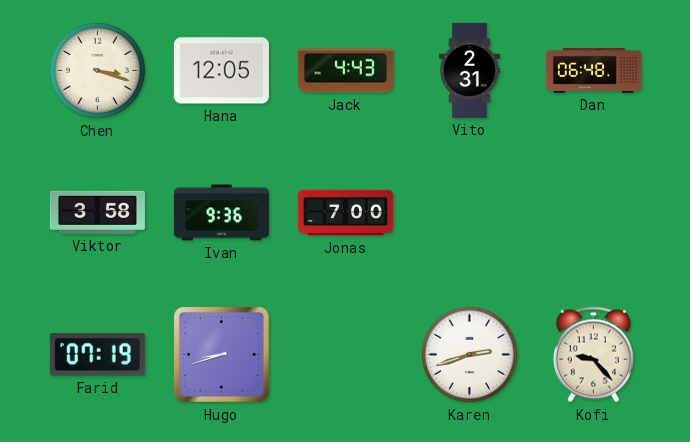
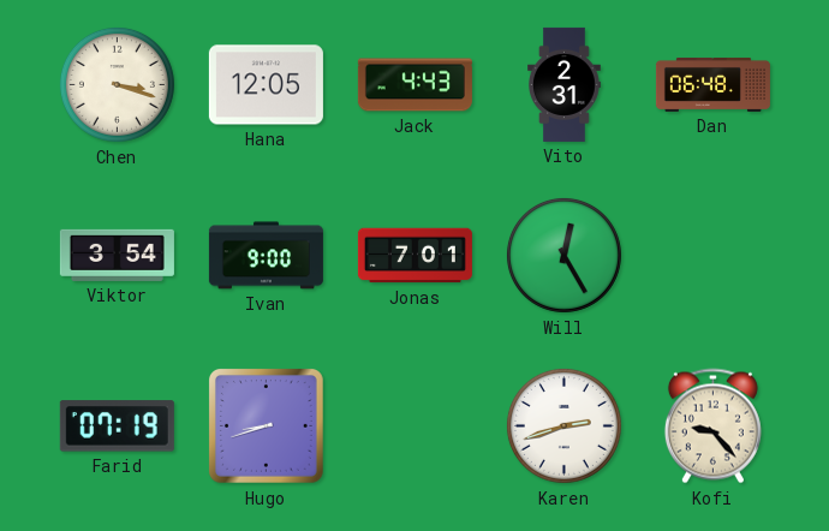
Viktor: 3:58 -> 3:54
Ivan: 9:36 -> 9:00
Jonas: 7:00 -> 7:01
Will: none -> 12:25
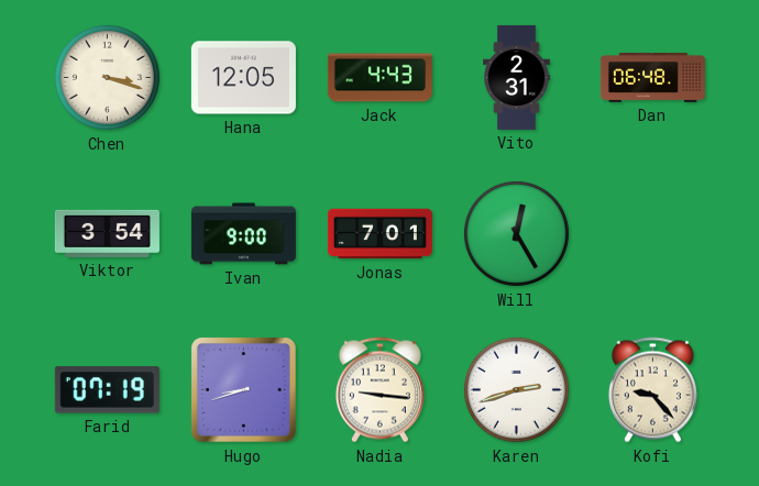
Nadia: none -> 9:16
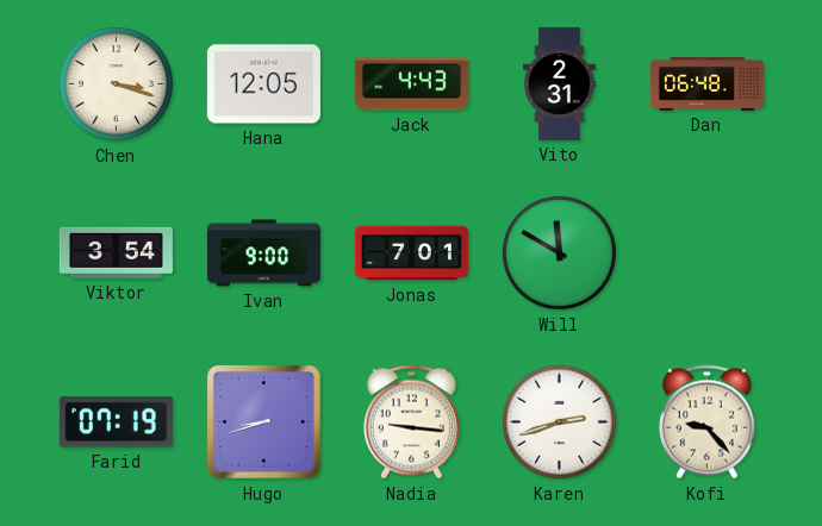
Will: 12:25 -> 11:50
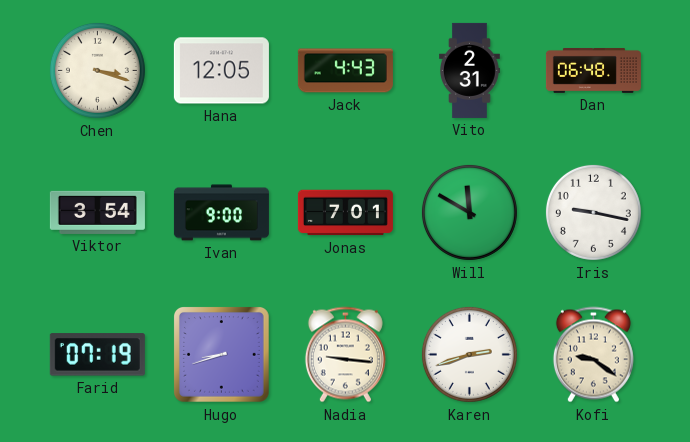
Iris: none -> 9:17
Kofi: 9:23 -> 9:21
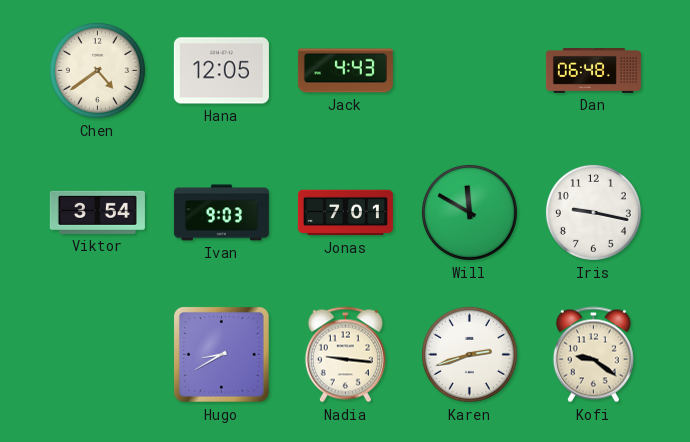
Chen: 3:18 -> 4:39
Vito: 2:31 -> none
Ivan: 9:00 -> 9:03
Farid: 07:19 -> none
Hugo: 8:42 -> 8:40
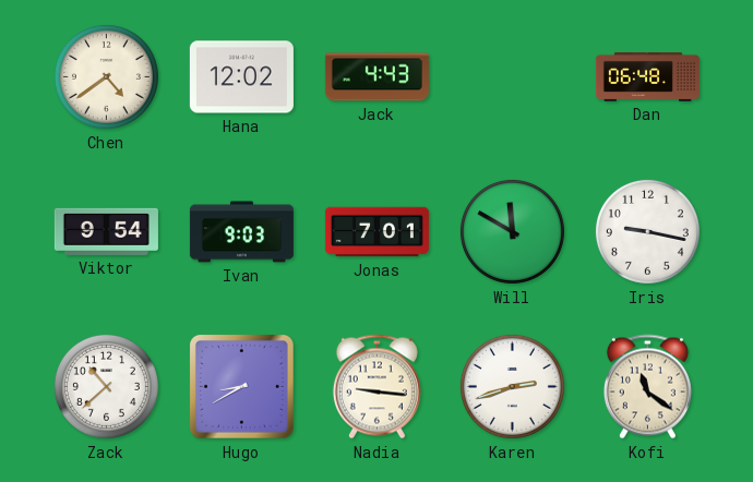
Hana: 12:05 -> 12:02
Viktor: 3:54 -> 9:54
Zack: none -> 10:38
Kofi: 9:21 -> 11:21
